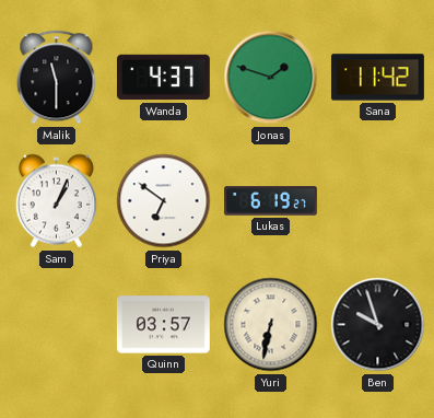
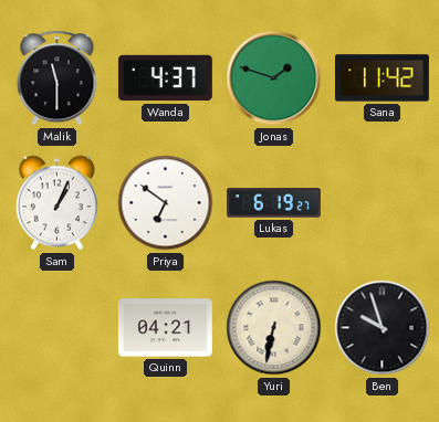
Quinn: 03:57 -> 04:21
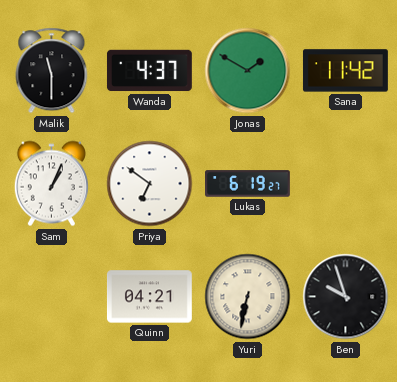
Jonas: 1:48 -> 1:50
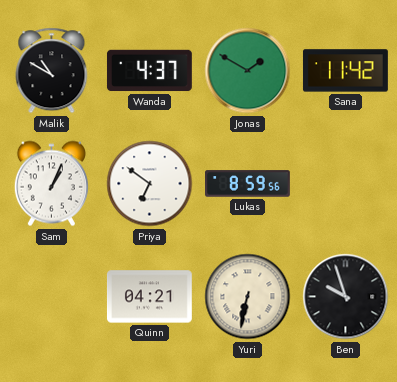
Malik: 11:30 -> 10:50
Lukas: 6:19 -> 8:59
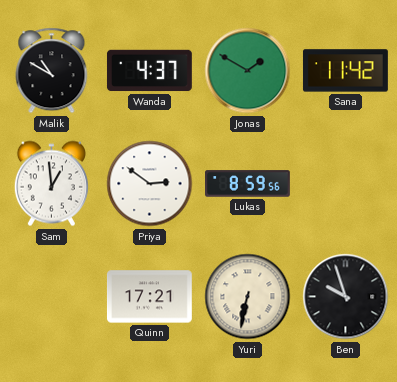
Sam: 1:04 -> 12:59
Priya: 6:51 -> 2:51
Quinn: 04:21 -> 17:21
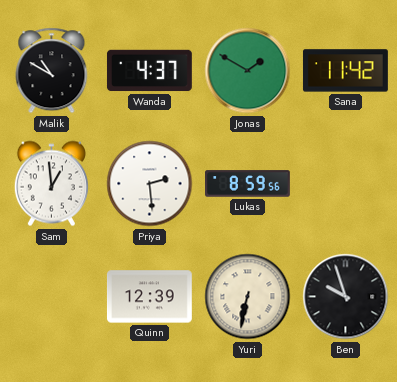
Priya: 2:51 -> 2:29
Quinn: 17:21 -> 12:39
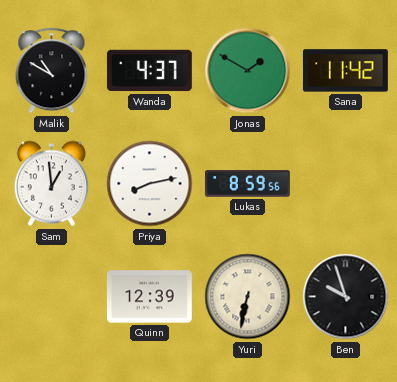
Priya: 2:29 -> 8:13
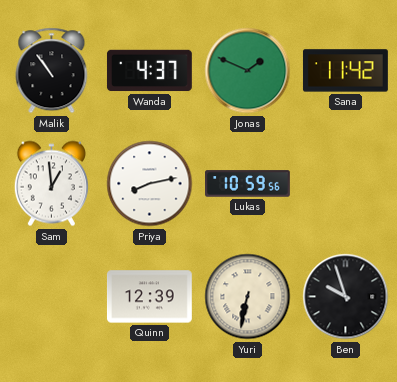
Malik: 10:50 -> 10:54
Jonas: 1:50 -> 1:49
Lukas: 8:59 -> 10:59
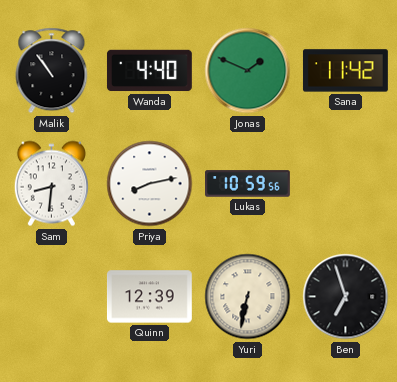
Wanda: 4:37 -> 4:40
Sam: 12:59 -> 8:31
Ben: 9:57 -> 6:57
